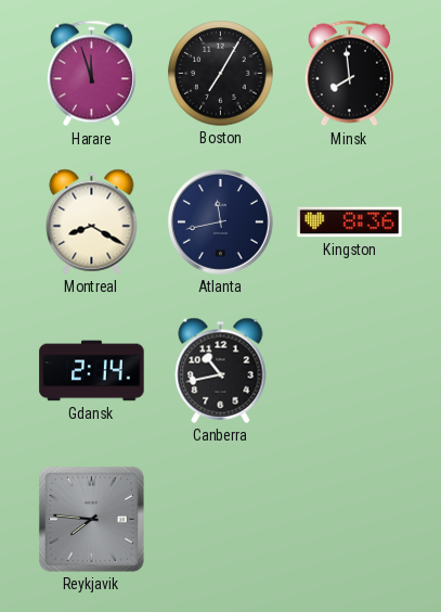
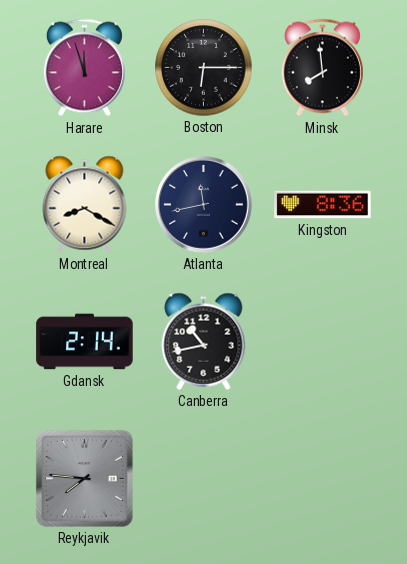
Boston: 7:05 -> 6:15
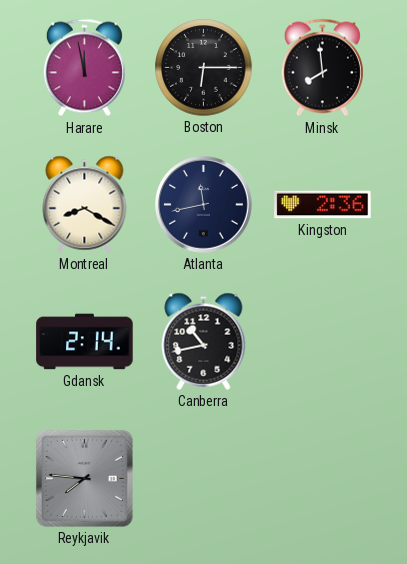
Harare: 11:57 -> 11:58
Kingston: 8:36 -> 2:36
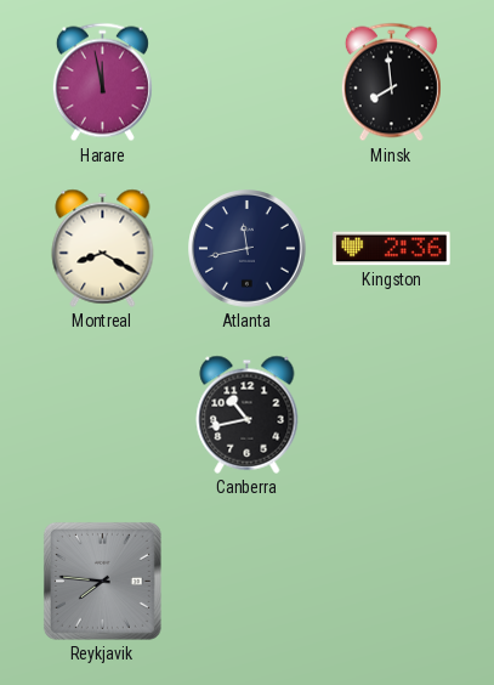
Boston: 6:15 -> none
Gdansk: 2:14 -> none
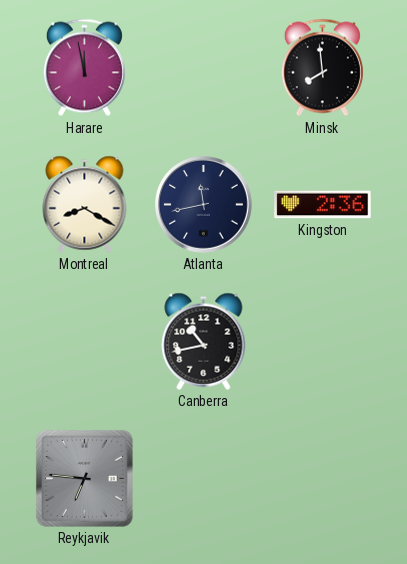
Reykjavik: 7:46 -> 6:46
